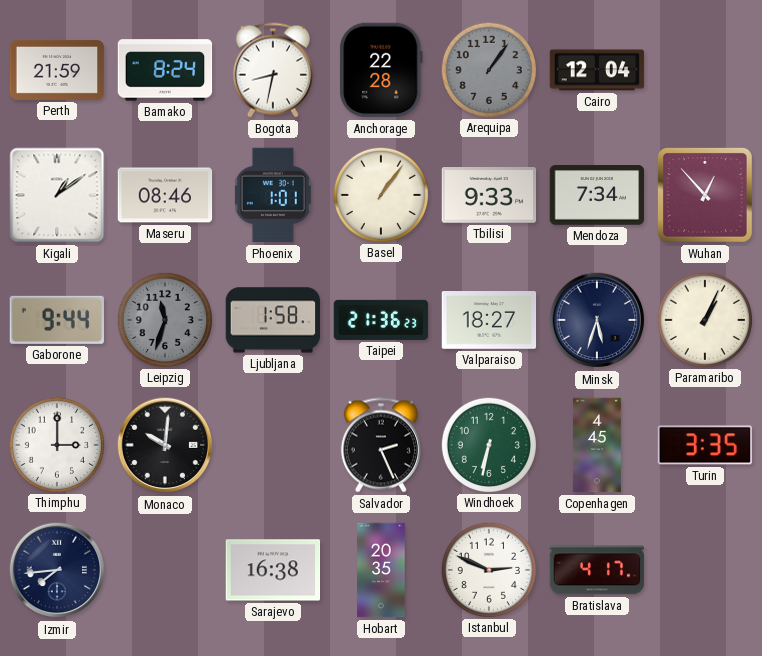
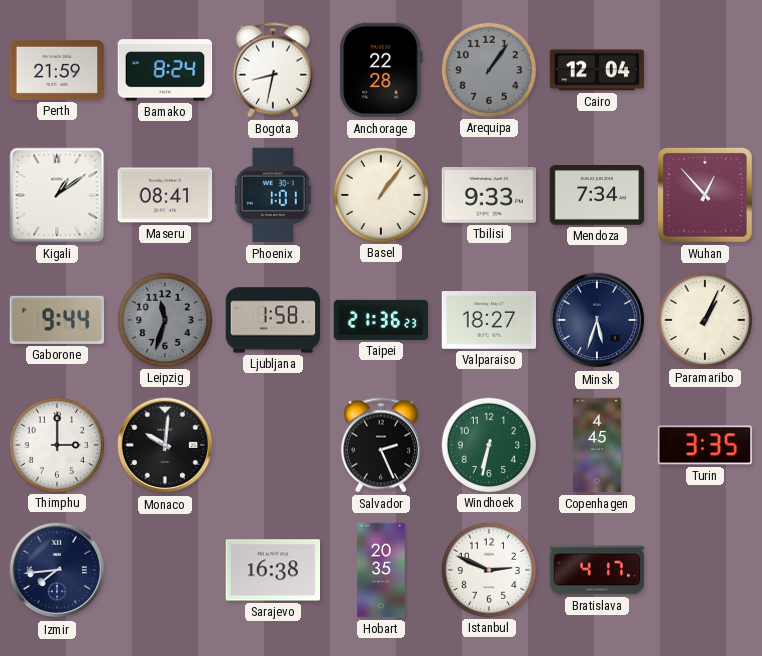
Maseru: 08:46 -> 08:41
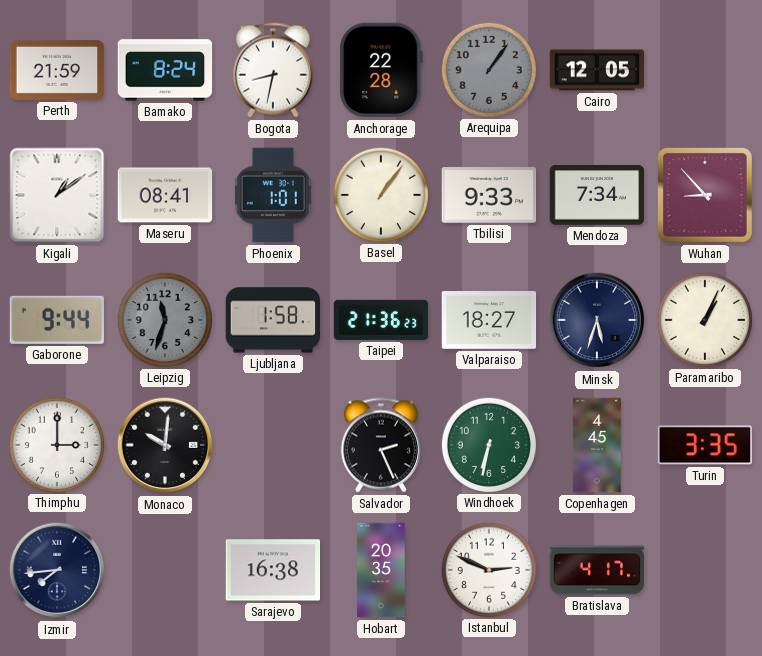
Cairo: 12:04 -> 12:05
Wuhan: 12:53 -> 8:53
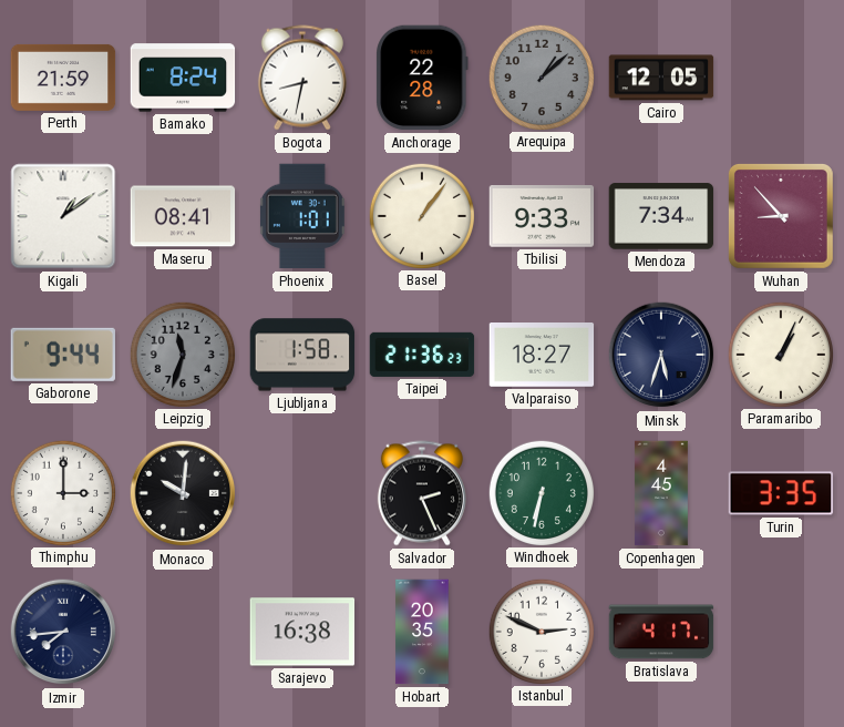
Arequipa: 1:06 -> 1:08
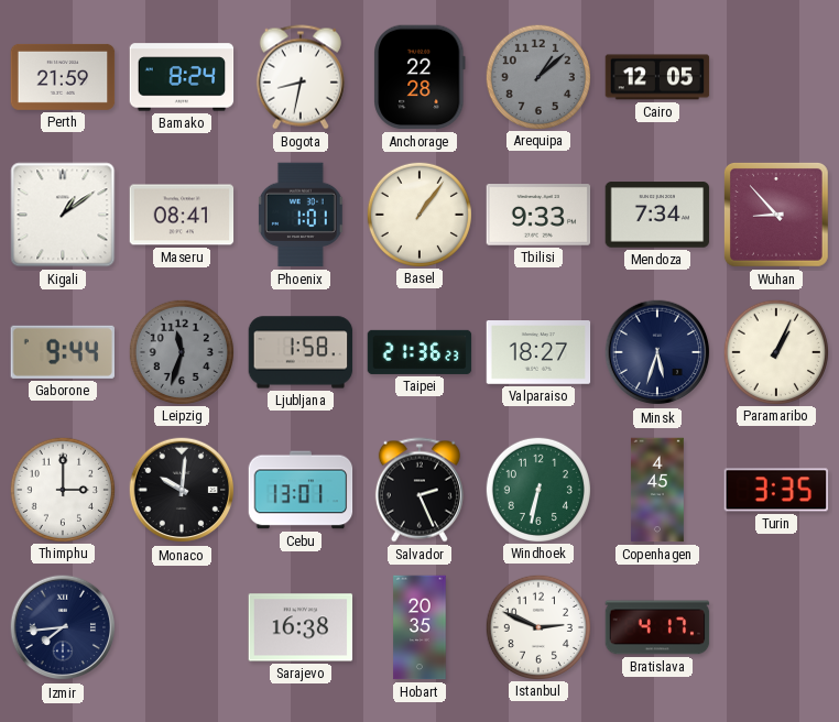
Cebu: none -> 13:01
